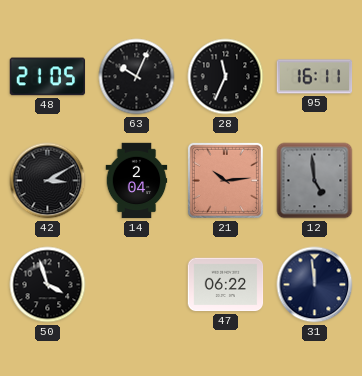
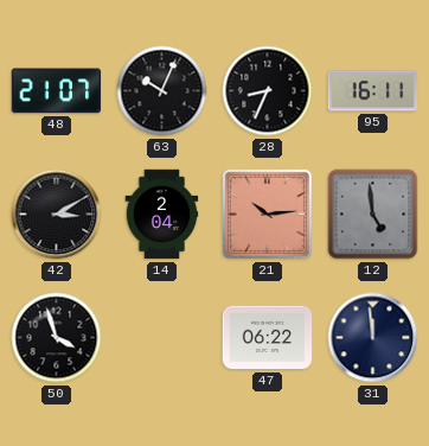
48: 21:05 -> 21:07
28: 11:34 -> 8:34
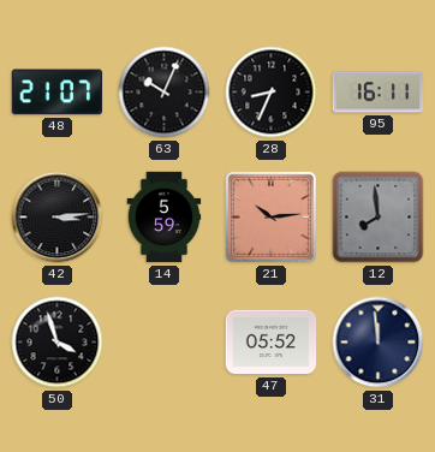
42: 3:10 -> 3:14
14: 2:04 -> 5:59
12: 4:59 -> 7:59
47: 06:22 -> 05:52
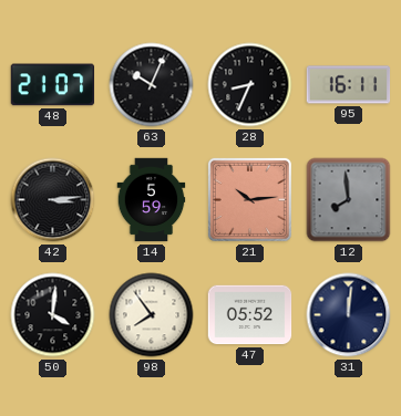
50: 3:57 -> 4:01
98: none -> 7:54
31: 11:59 -> 12:01
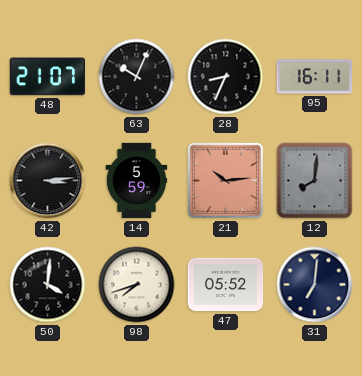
12: 7:59 -> 8:01
98: 7:54 -> 7:42
31: 12:01 -> 7:01
